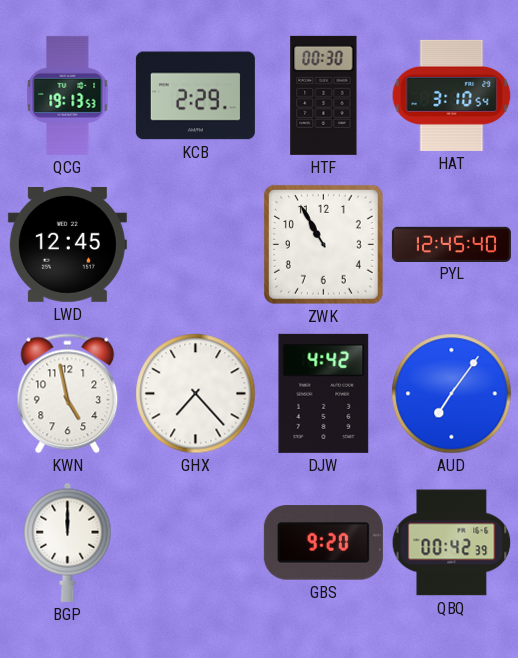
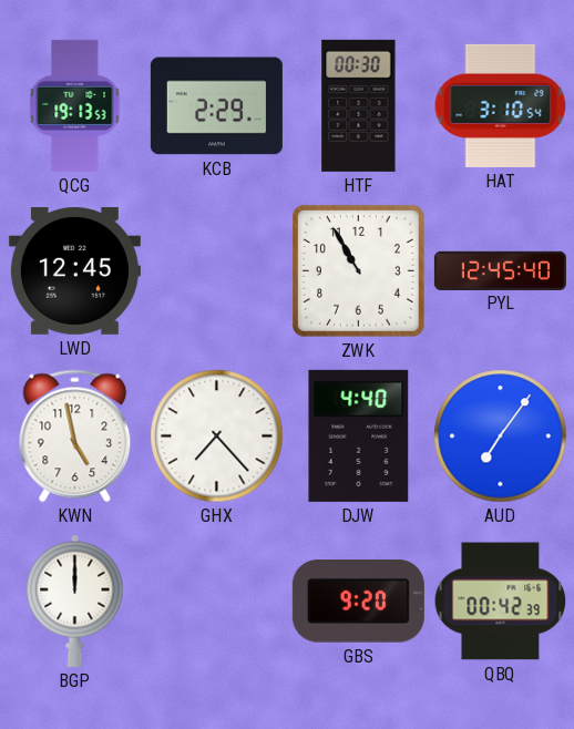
DJW: 4:42 -> 4:40
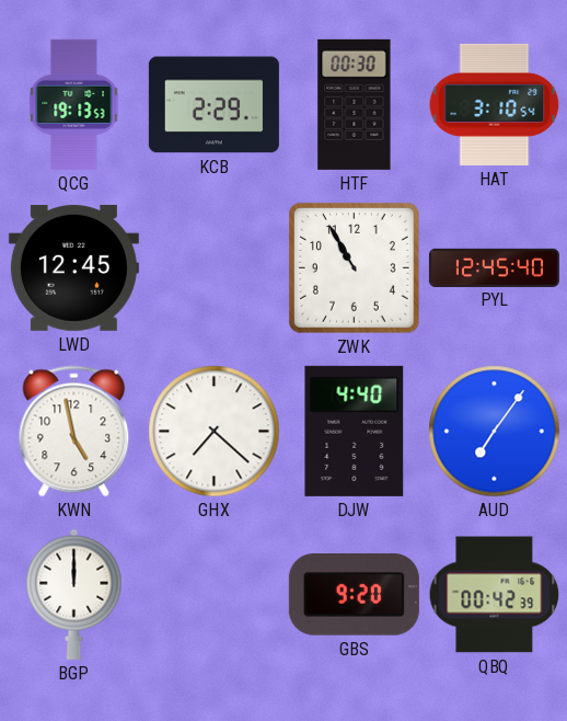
GHX: 7:23 -> 7:22
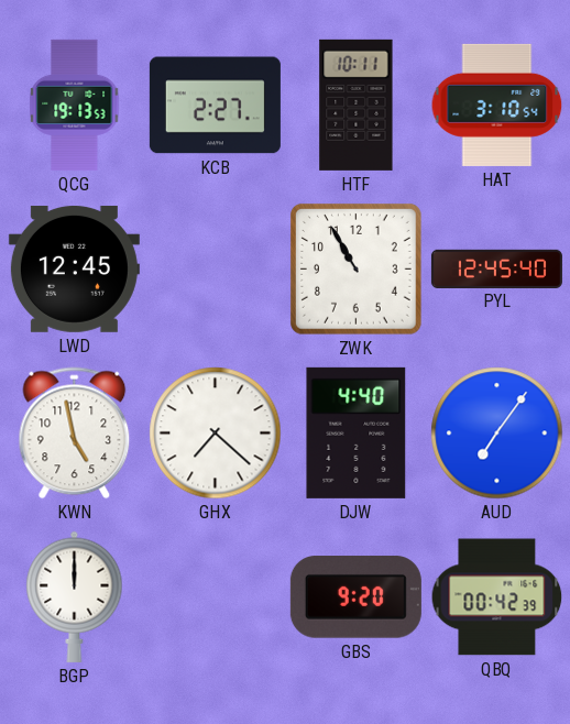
KCB: 2:29 -> 2:27
HTF: 00:30 -> 10:11
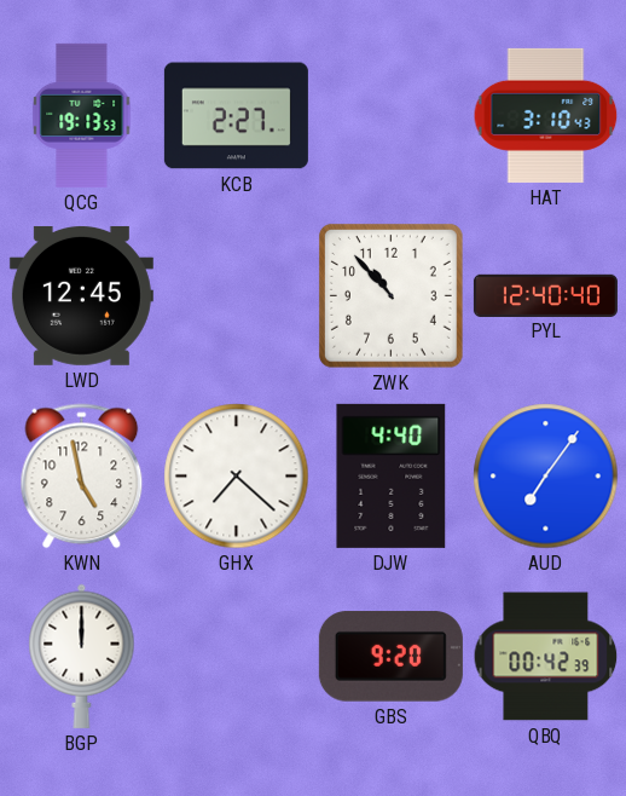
HTF: 10:11 -> none
HAT: 3:10:54 -> 3:10:43
ZWK: 10:55 -> 10:53
PYL: 12:45 -> 12:40
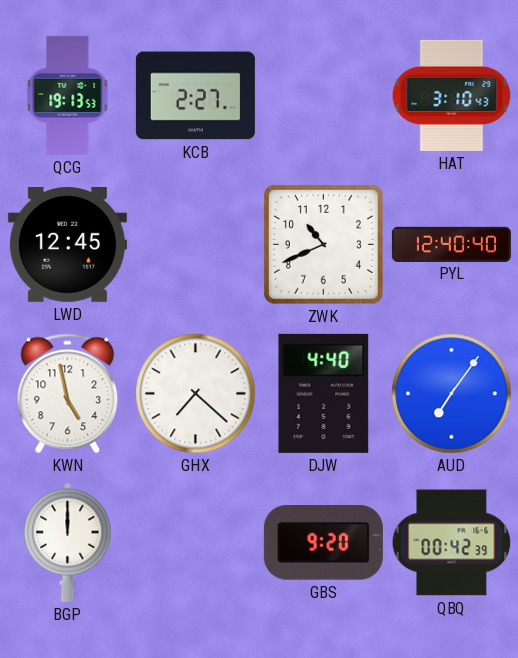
ZWK: 10:53 -> 10:41
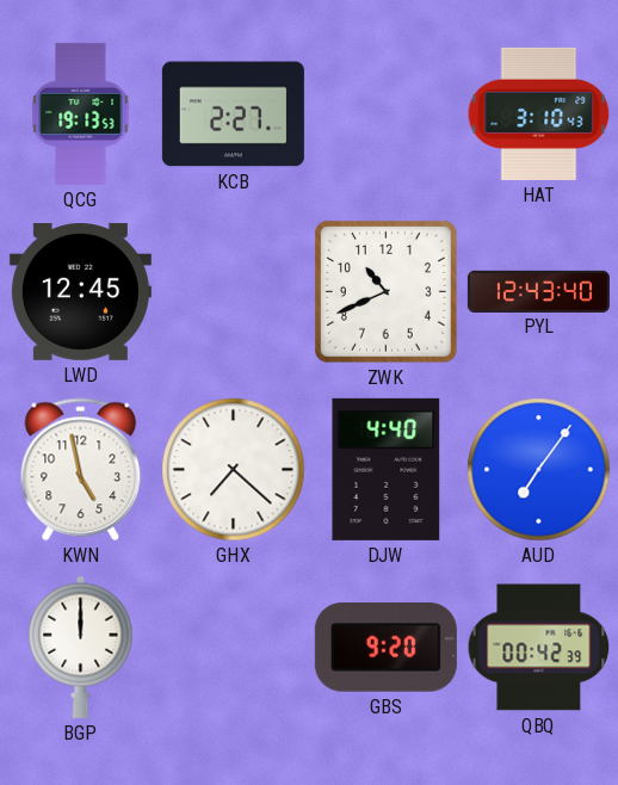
PYL: 12:40 -> 12:43
